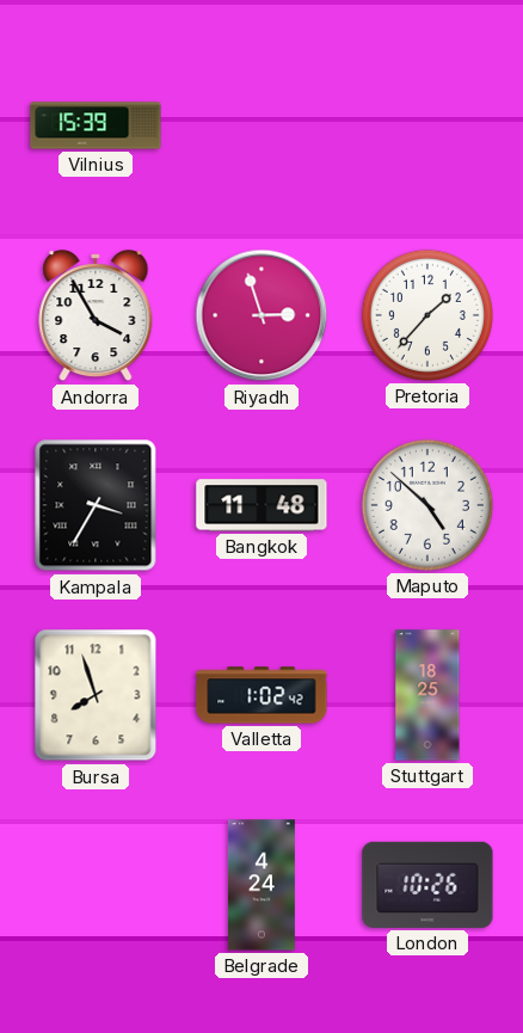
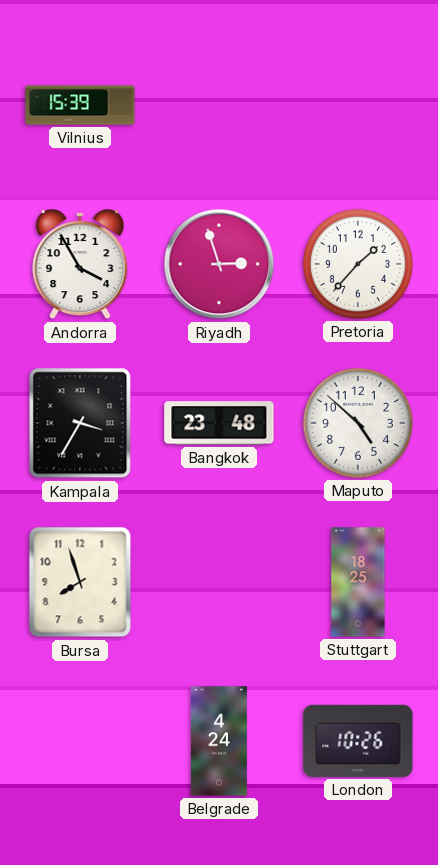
Bangkok: 11:48 -> 23:48
Valletta: 1:02 -> none
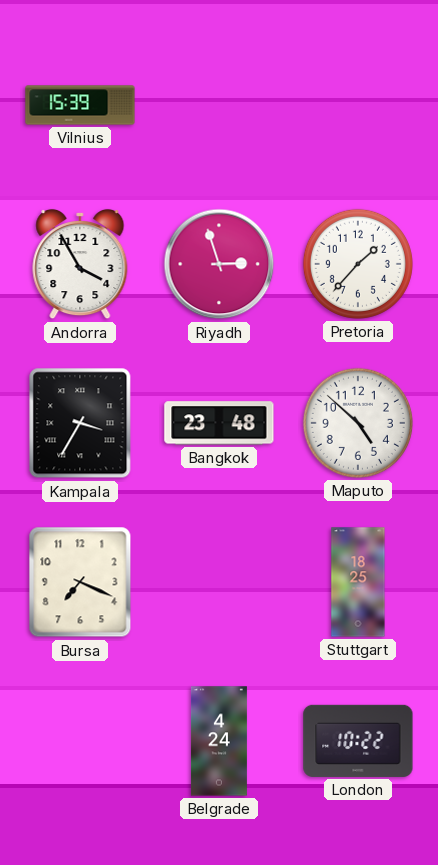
Bursa: 7:57 -> 7:19
London: 10:26 -> 10:22
